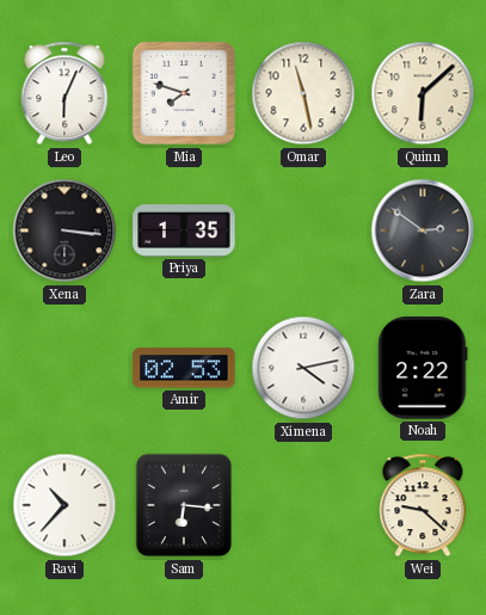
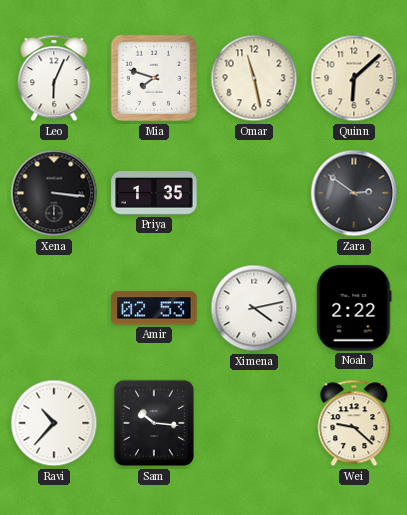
Sam: 6:16 -> 10:16
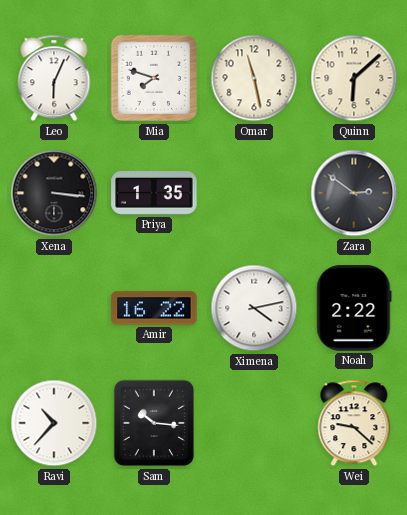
Amir: 02:53 -> 16:22
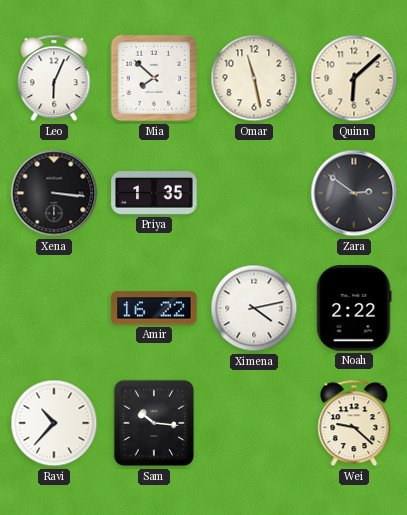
Mia: 7:48 -> 7:52
